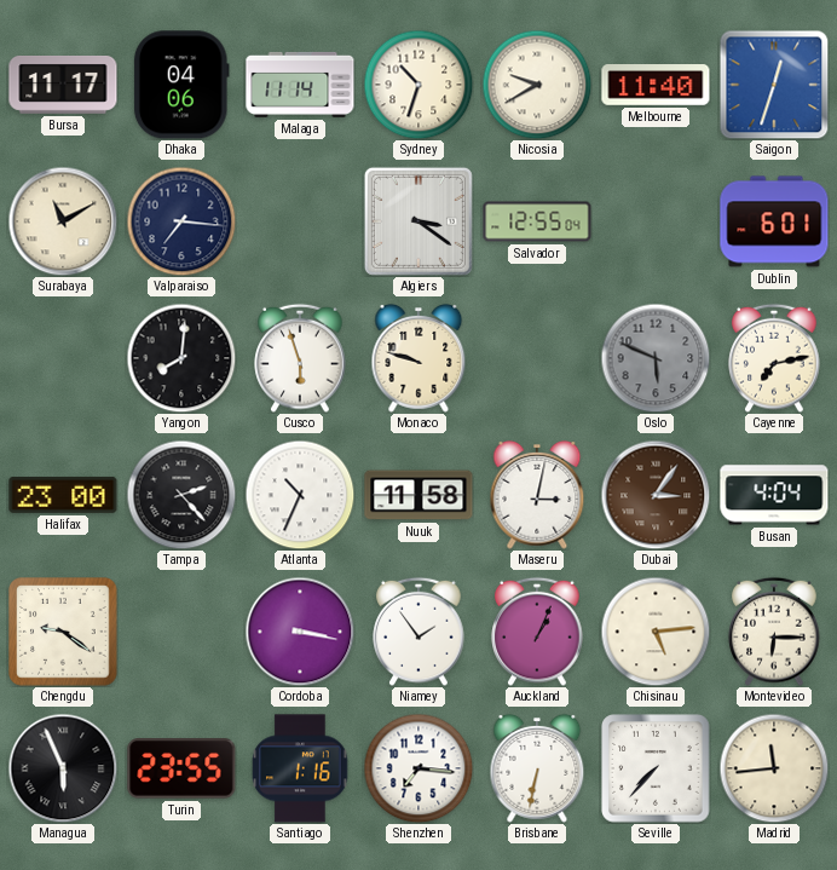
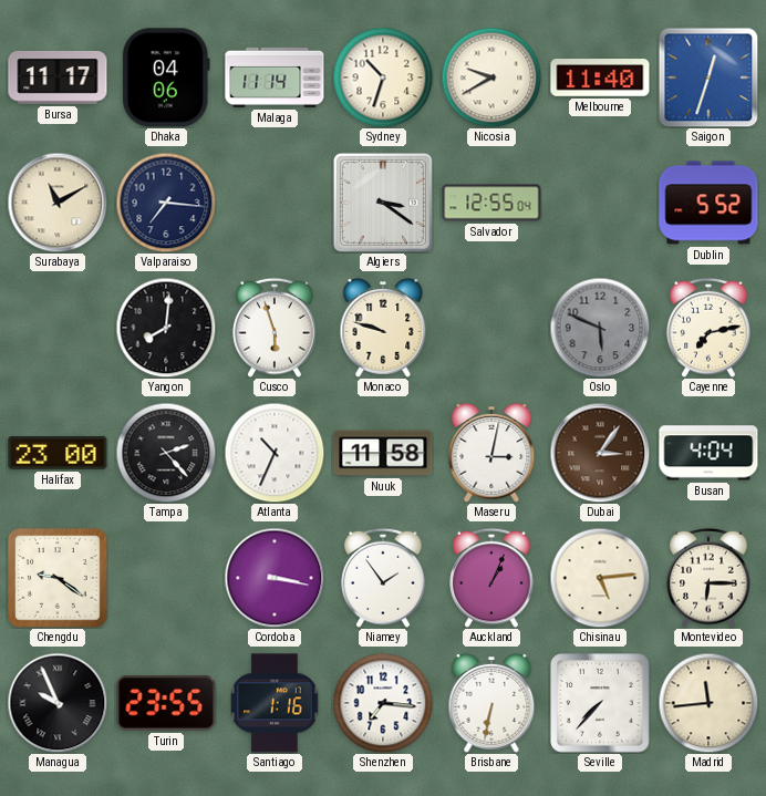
Dublin: 6:01 -> 5:52
Managua: 5:56 -> 9:56
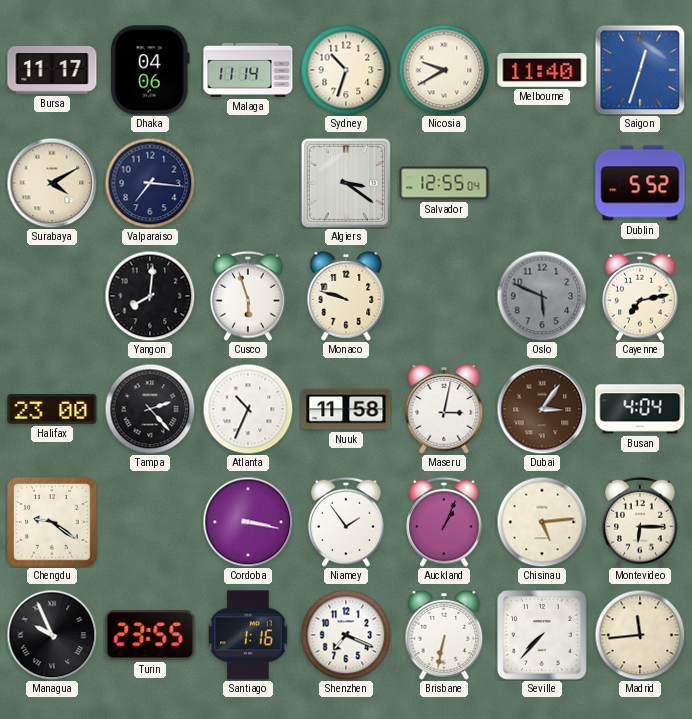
Surabaya: 11:10 -> 4:10
Shenzhen: 7:16 -> 7:19
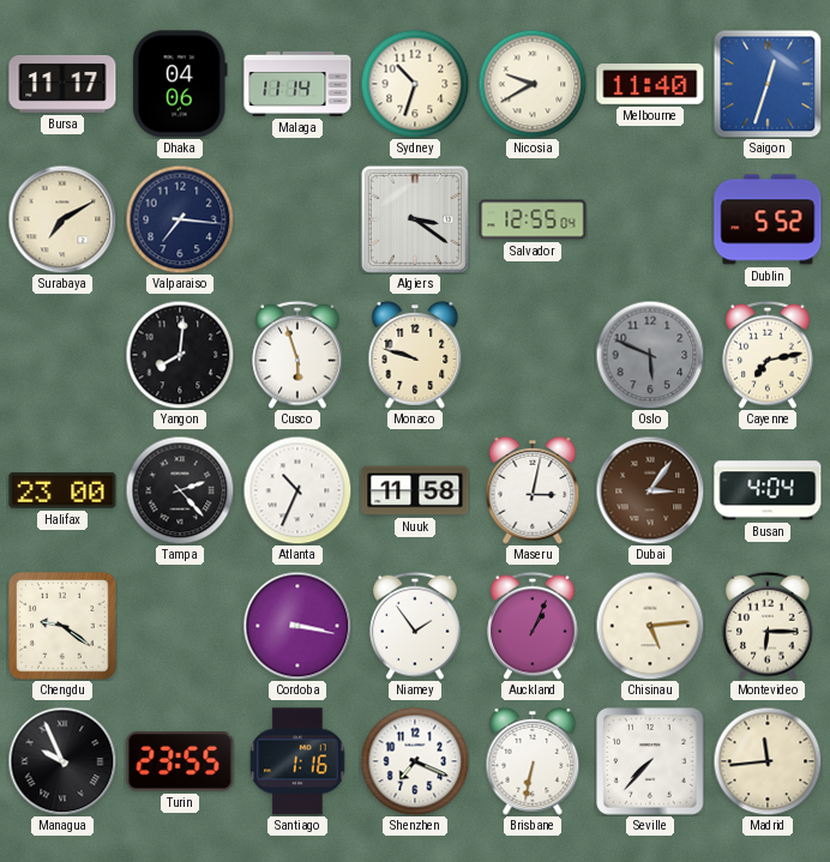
Surabaya: 4:10 -> 7:10
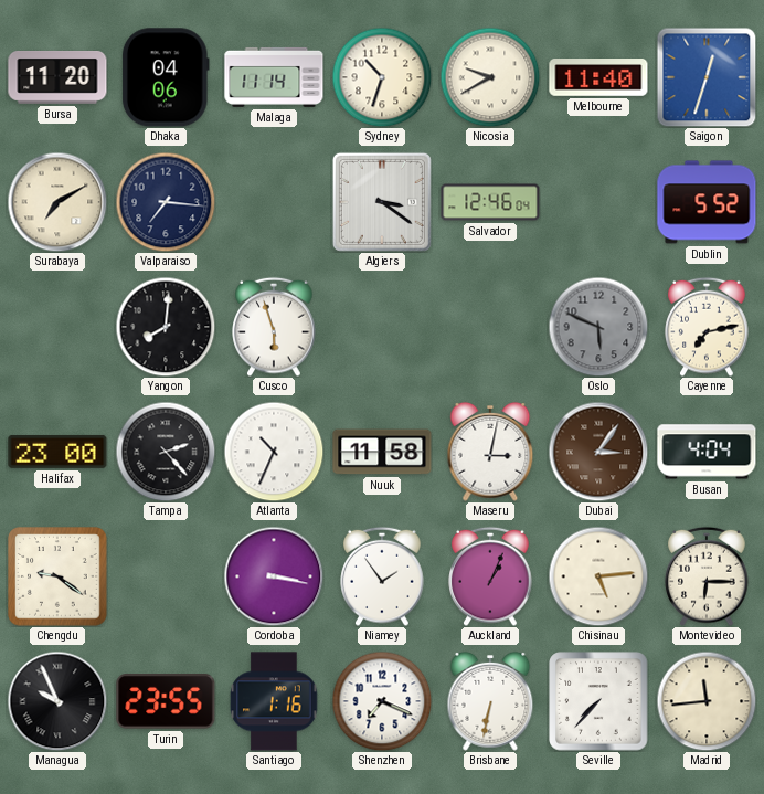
Bursa: 11:17 -> 11:20
Salvador: 12:55 -> 12:46
Monaco: 9:48 -> none
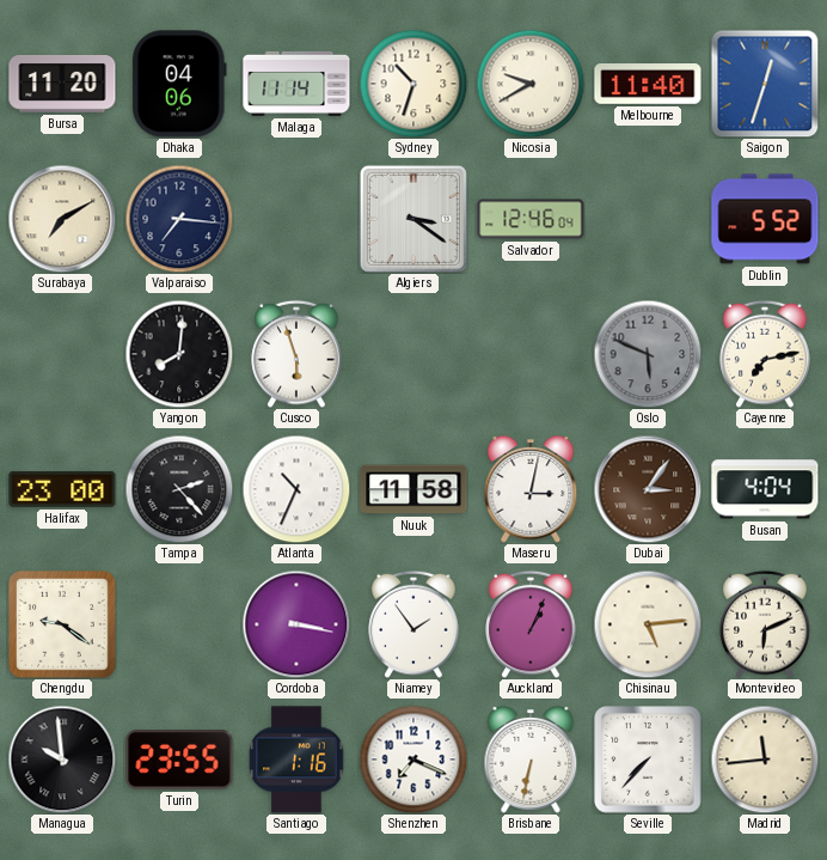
Montevideo: 6:15 -> 6:11
Managua: 9:56 -> 9:59
